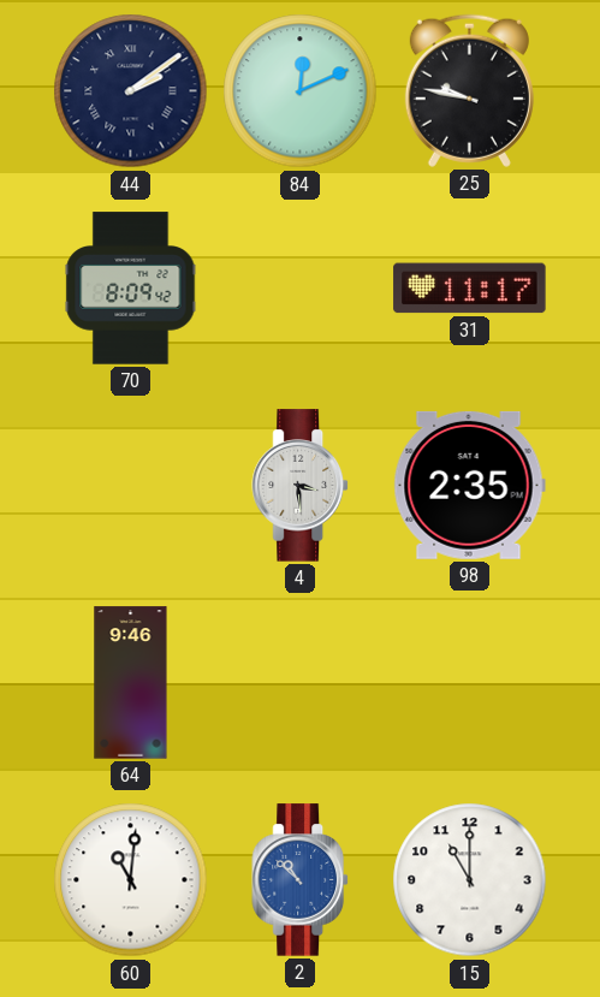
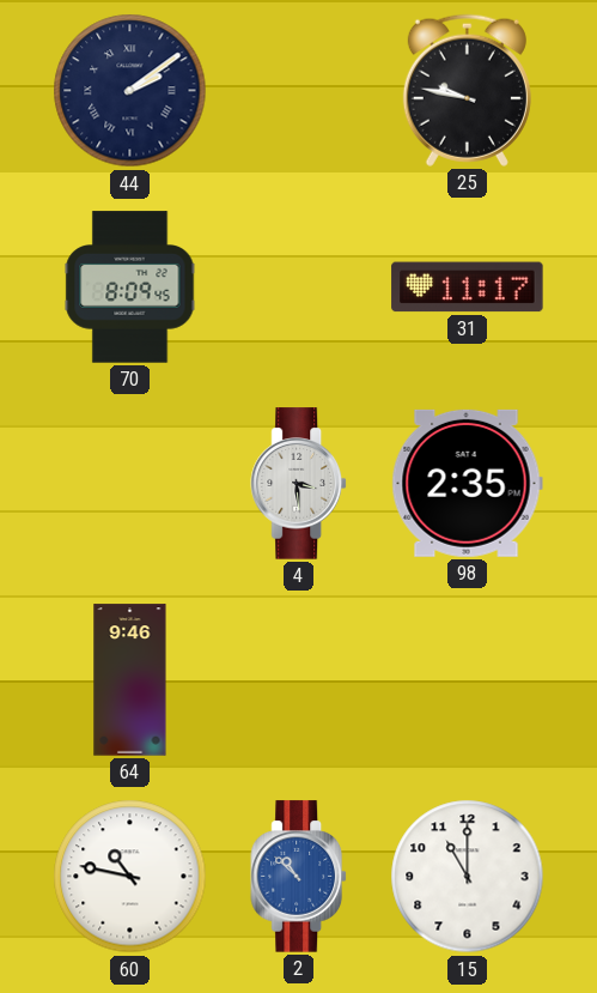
84: 12:11 -> none
70: 8:09:42 -> 8:09:45
60: 11:01 -> 10:47
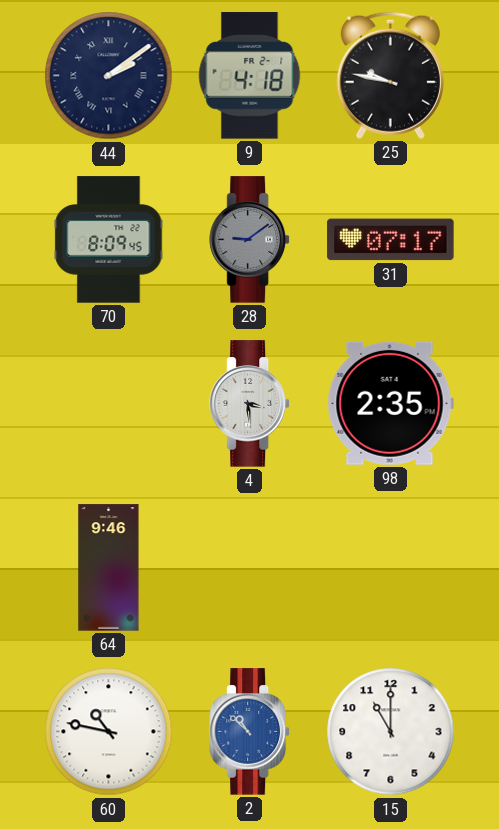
9: none -> 4:18
28: none -> 9:09
31: 11:17 -> 07:17
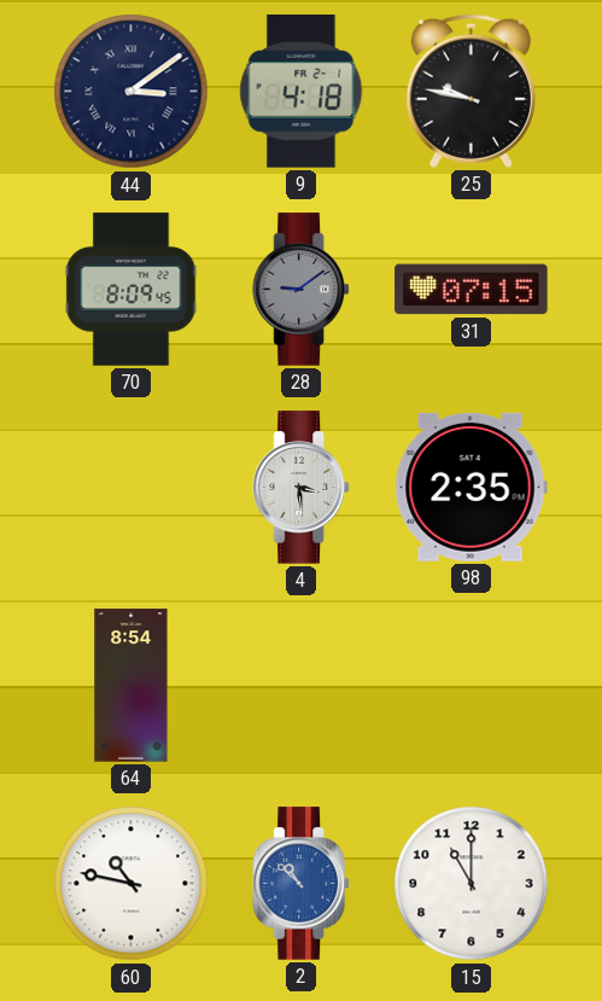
44: 2:09 -> 3:09
31: 07:17 -> 07:15
64: 9:46 -> 8:54
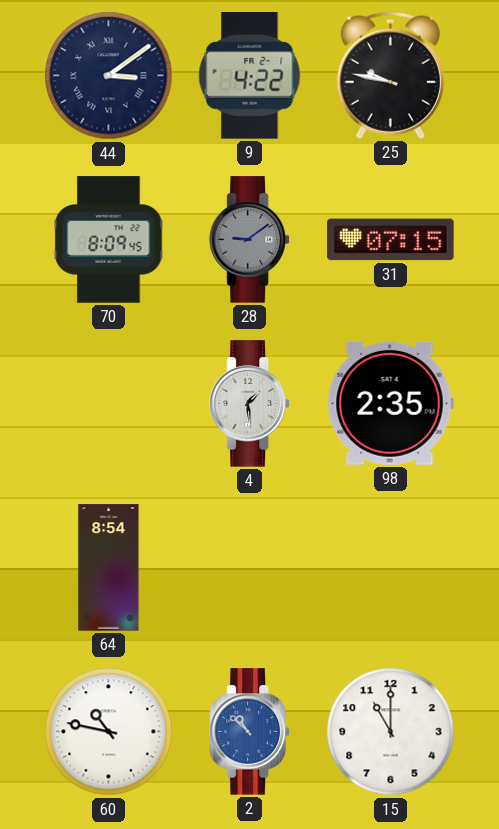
9: 4:18 -> 4:22
4: 3:29 -> 1:29
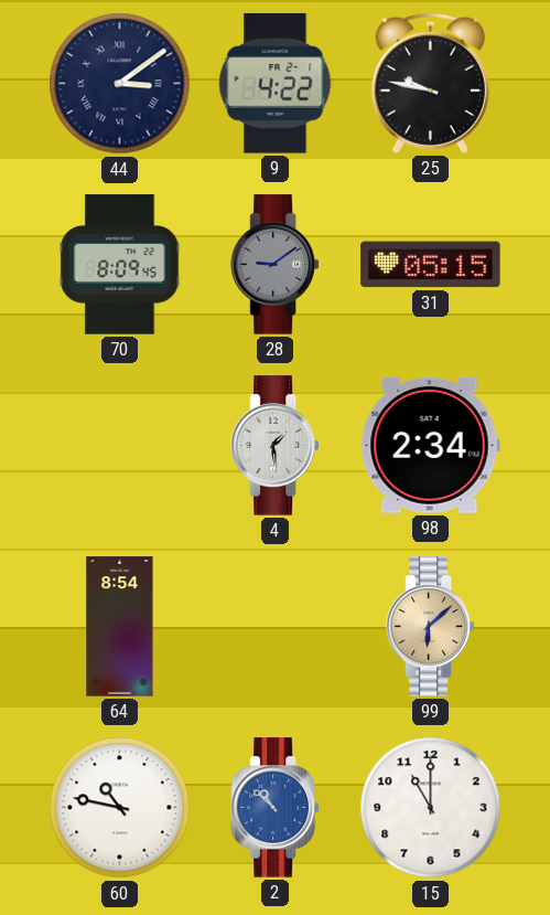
31: 07:15 -> 05:15
98: 2:35 -> 2:34
99: none -> 6:08
